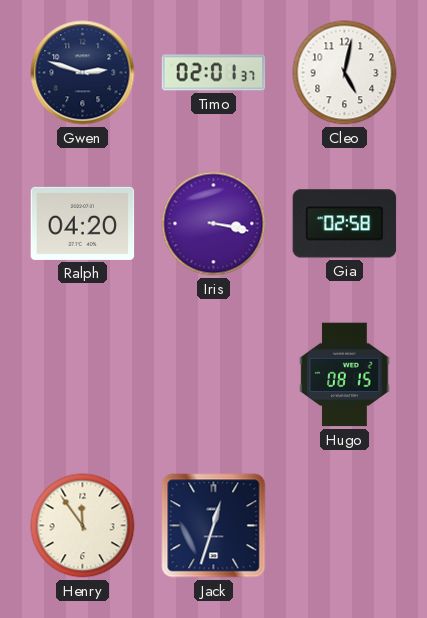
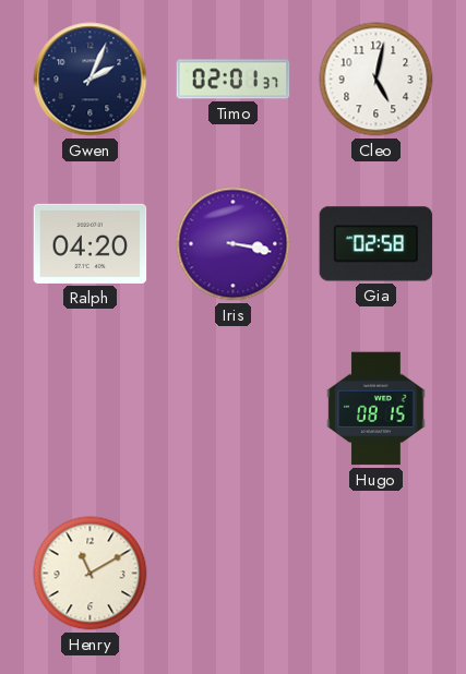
Gwen: 2:48 -> 2:04
Henry: 11:54 -> 11:10
Jack: 12:33 -> none
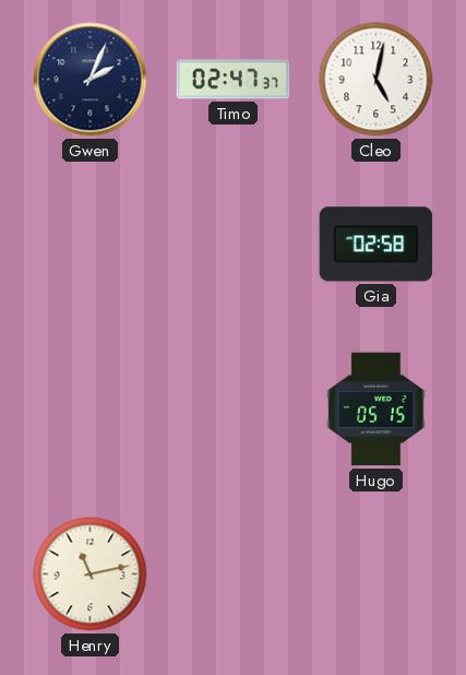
Timo: 02:01 -> 02:47
Ralph: 04:20 -> none
Iris: 3:17 -> none
Hugo: 08:15 -> 05:15
Henry: 11:10 -> 11:13
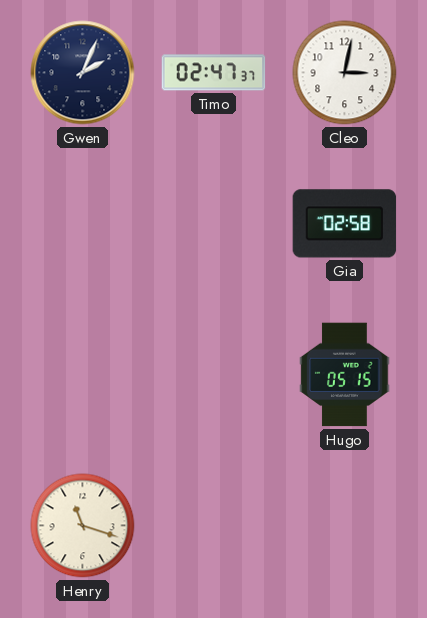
Cleo: 5:02 -> 3:02
Henry: 11:13 -> 11:18
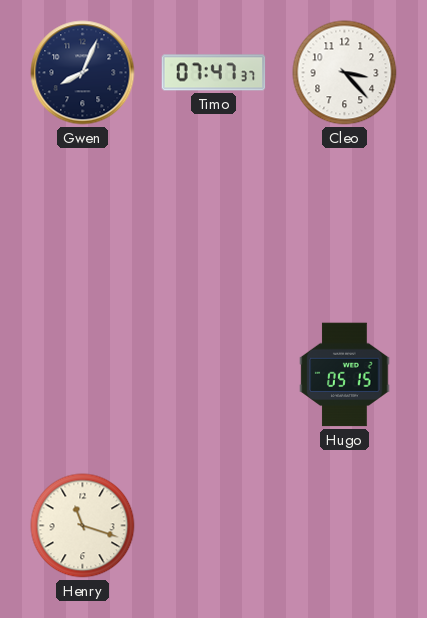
Gwen: 2:04 -> 8:04
Timo: 02:47 -> 07:47
Cleo: 3:02 -> 3:23
Gia: 02:58 -> none
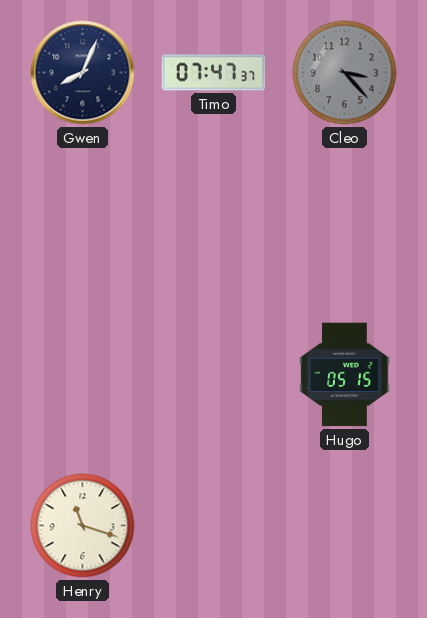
Cleo dial: white -> grey
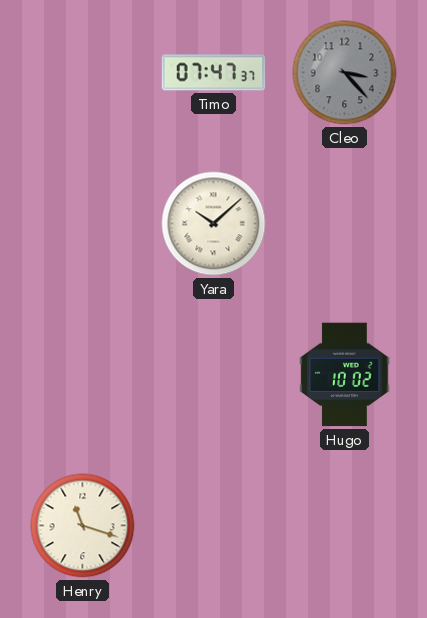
Gwen: 8:04 -> none
Yara: none -> 10:08
Hugo: 05:15 -> 10:02
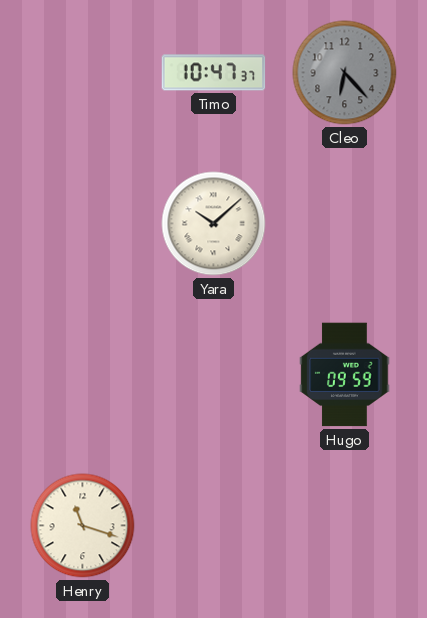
Timo: 07:47 -> 10:47
Cleo: 3:23 -> 6:23
Hugo: 10:02 -> 09:59
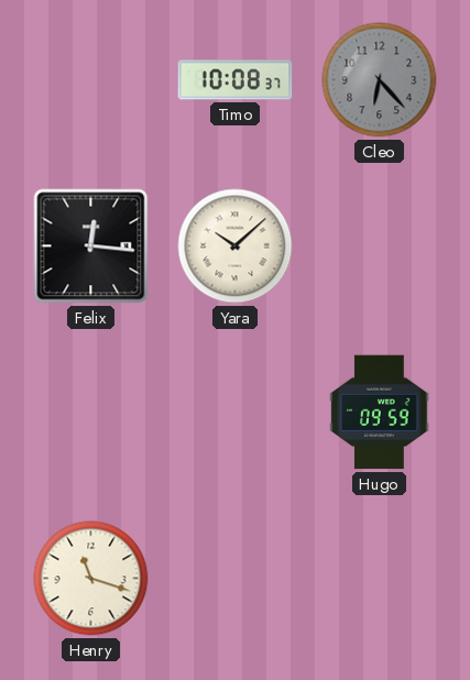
Timo: 10:47 -> 10:08
Felix: none -> 12:16
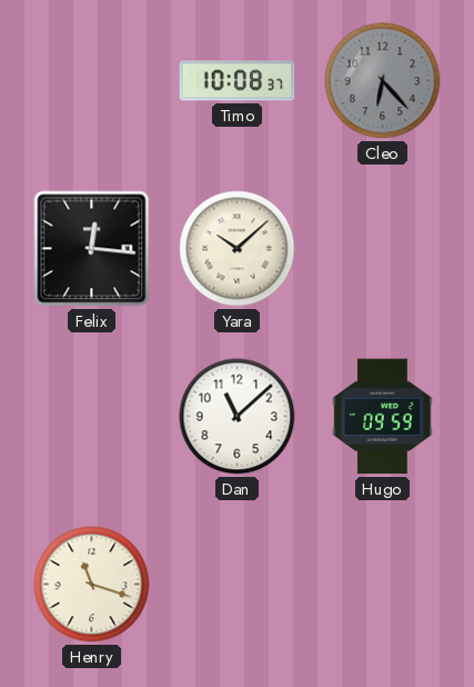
Dan: none -> 11:08
